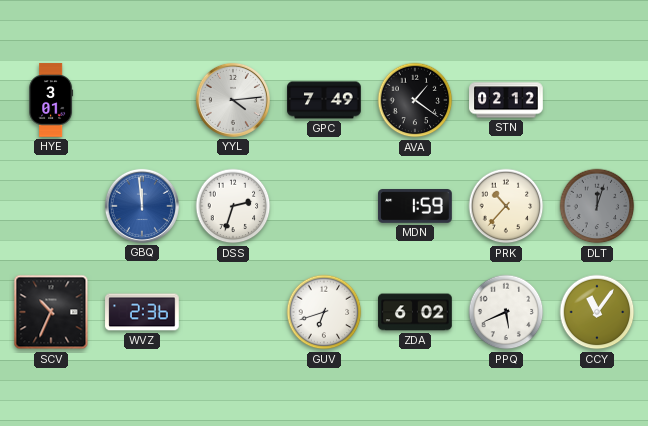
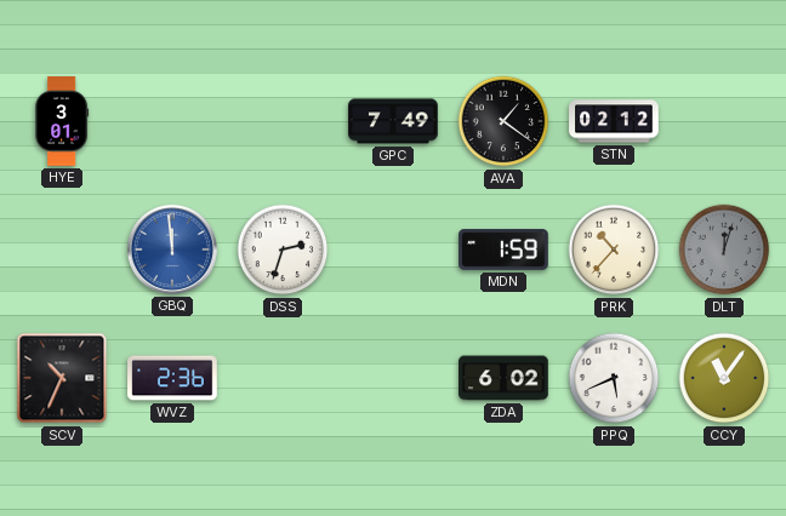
YYL: 4:14 -> none
GUV: 6:42 -> none
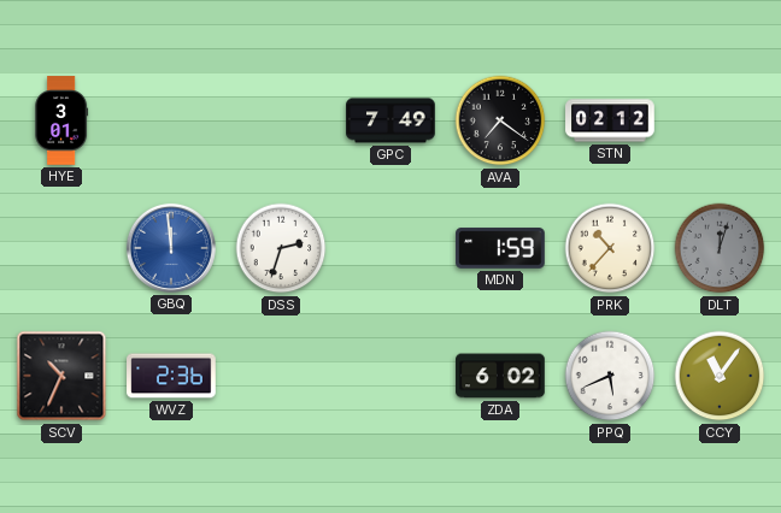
AVA: 1:21 -> 7:21
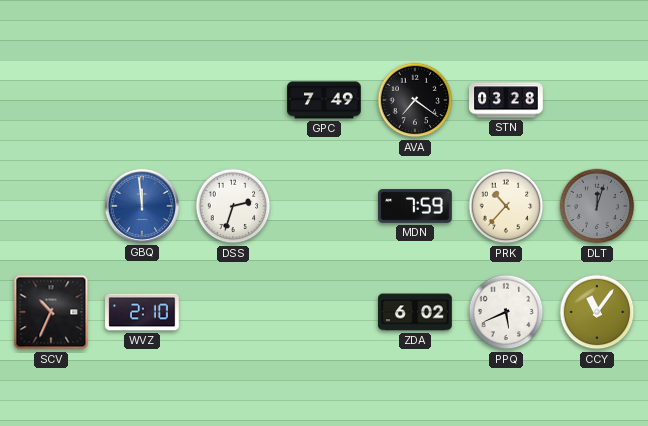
HYE: 3:01 -> none
STN: 02:12 -> 03:28
MDN: 1:59 -> 7:59
WVZ: 2:36 -> 2:10
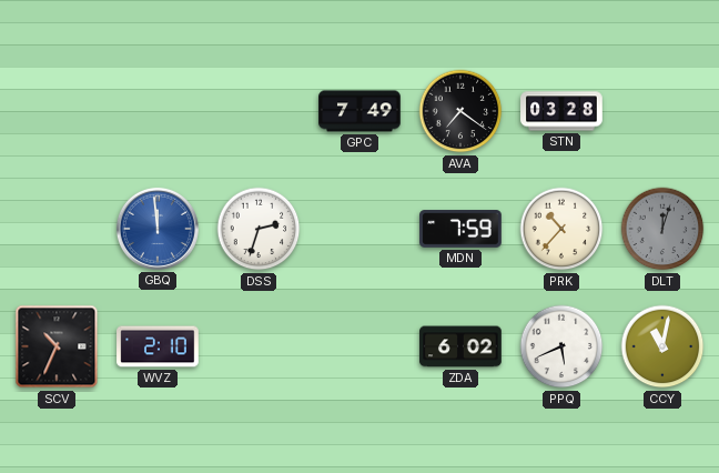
CCY: 11:06 -> 11:02
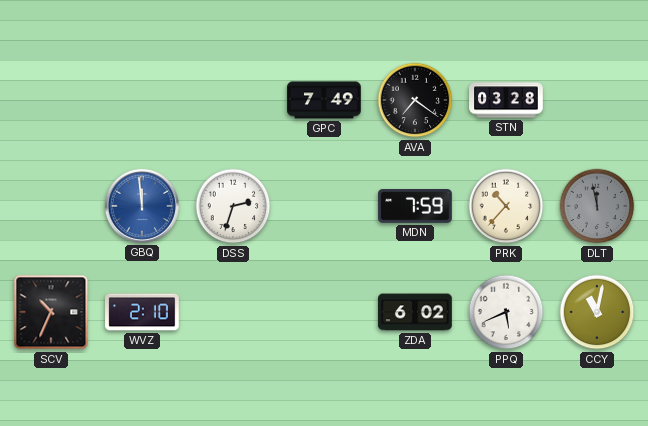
DLT: 12:03 -> 11:58
